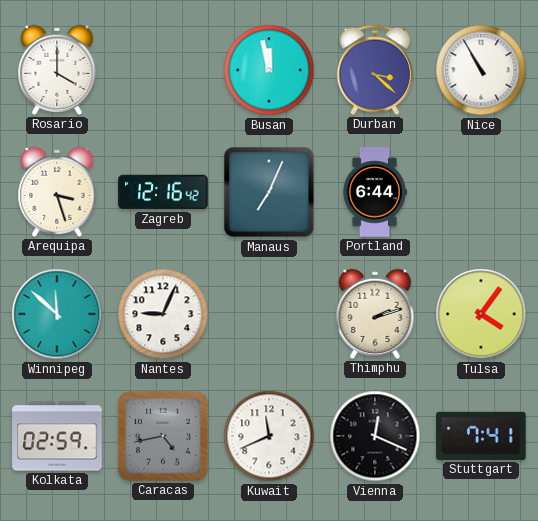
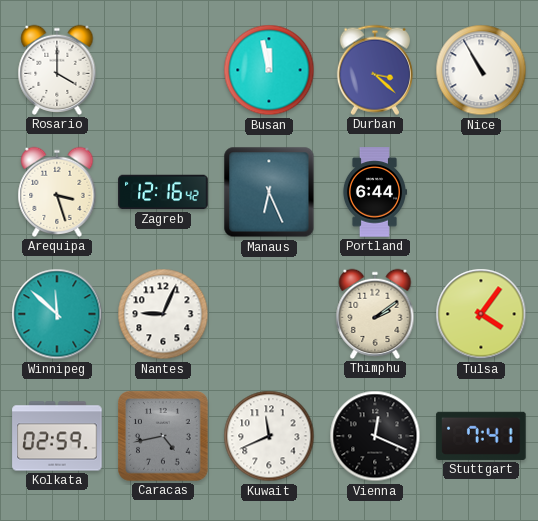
Manaus: 7:04 -> 6:26
Thimphu: 2:12 -> 2:09
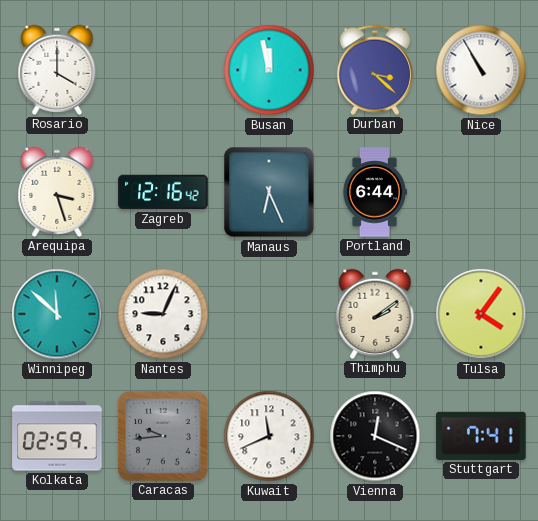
Caracas: 4:43 -> 9:44
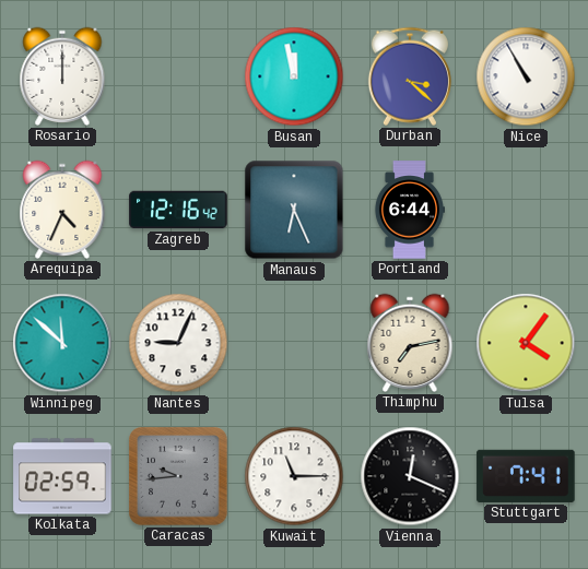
Rosario: 4:00 -> 12:00
Arequipa: 3:27 -> 4:34
Thimphu: 2:09 -> 7:13
Kuwait: 11:41 -> 11:15
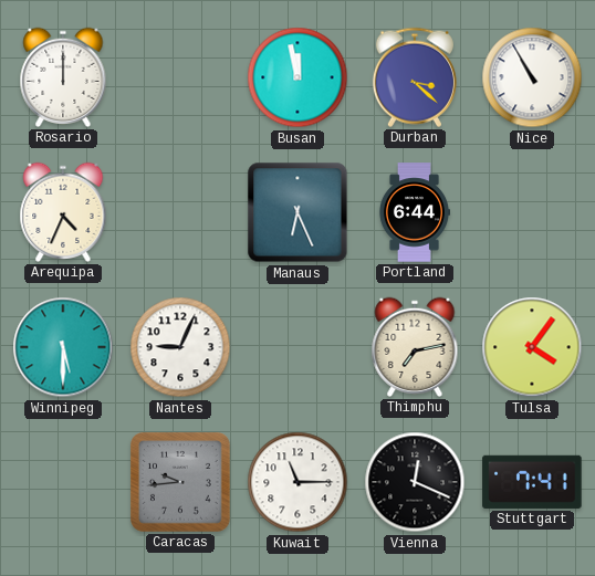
Zagreb: 12:16 -> none
Winnipeg: 11:52 -> 5:30
Kolkata: 02:59 -> none
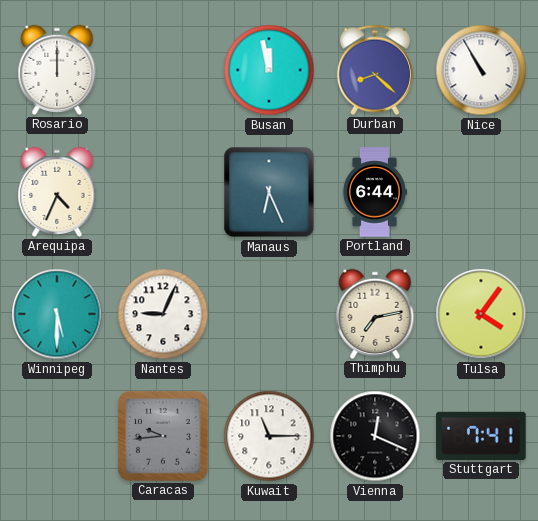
Durban: 3:22 -> 8:22
